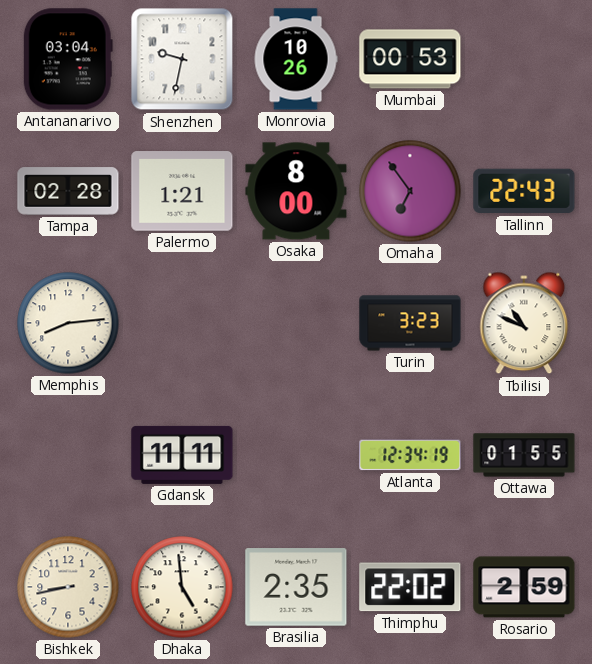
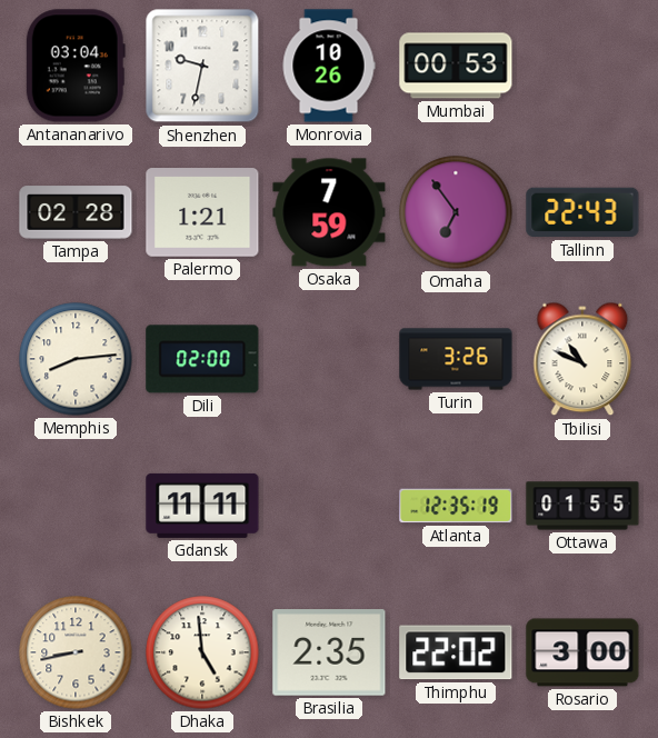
Osaka: 8:00 -> 7:59
Dili: none -> 02:00
Turin: 3:23 -> 3:26
Atlanta: 12:34 -> 12:35
Rosario: 2:59 -> 3:00
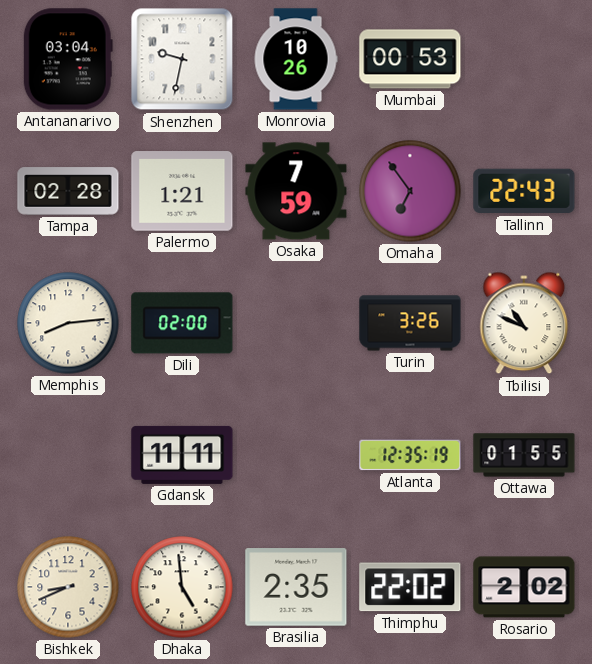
Bishkek: 8:43 -> 8:41
Rosario: 3:00 -> 2:02
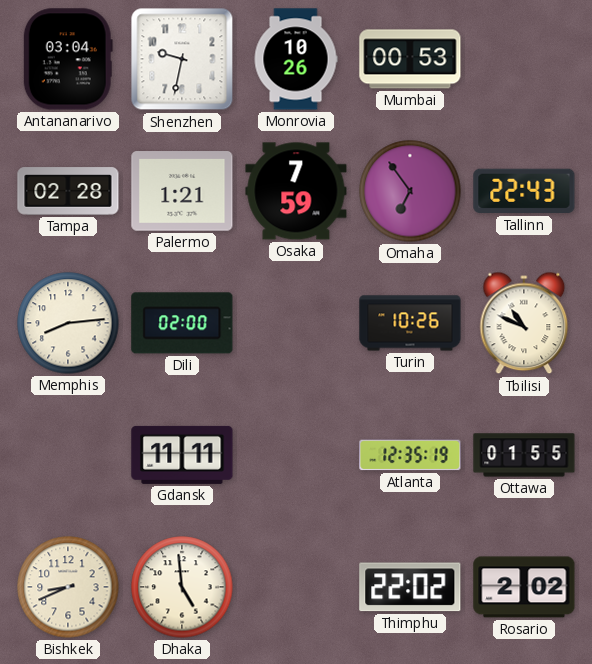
Turin: 3:26 -> 10:26
Brasilia: 2:35 -> none
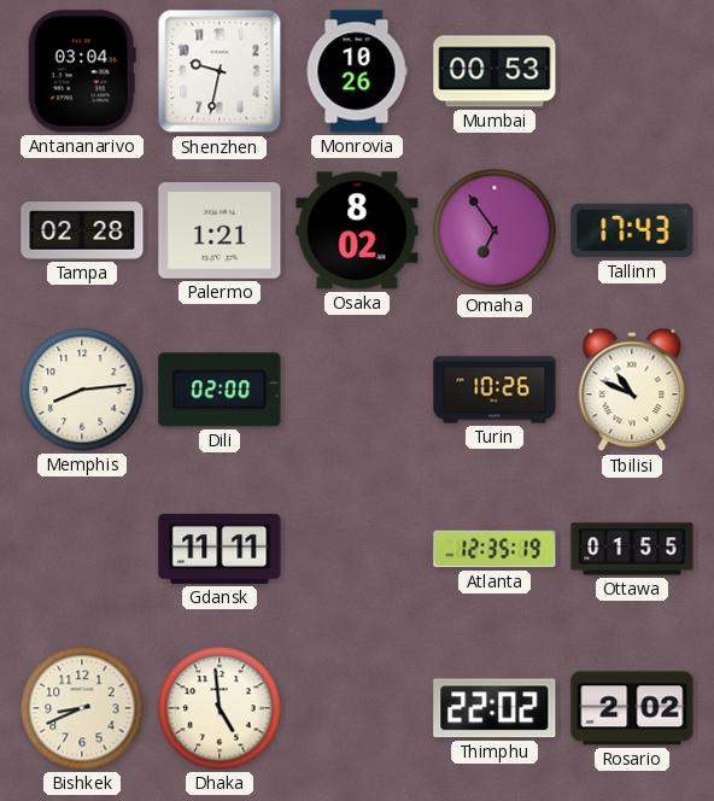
Osaka: 7:59 -> 8:02
Tallinn: 22:43 -> 17:43
